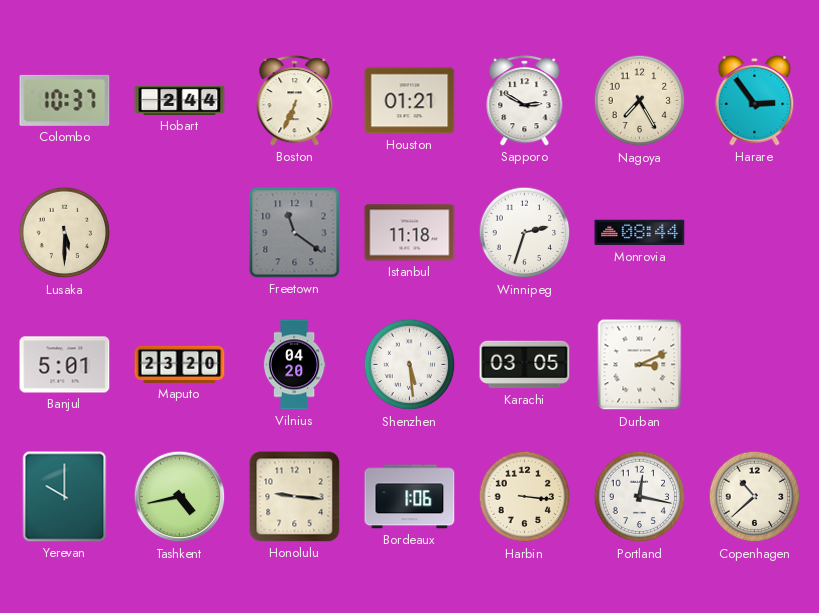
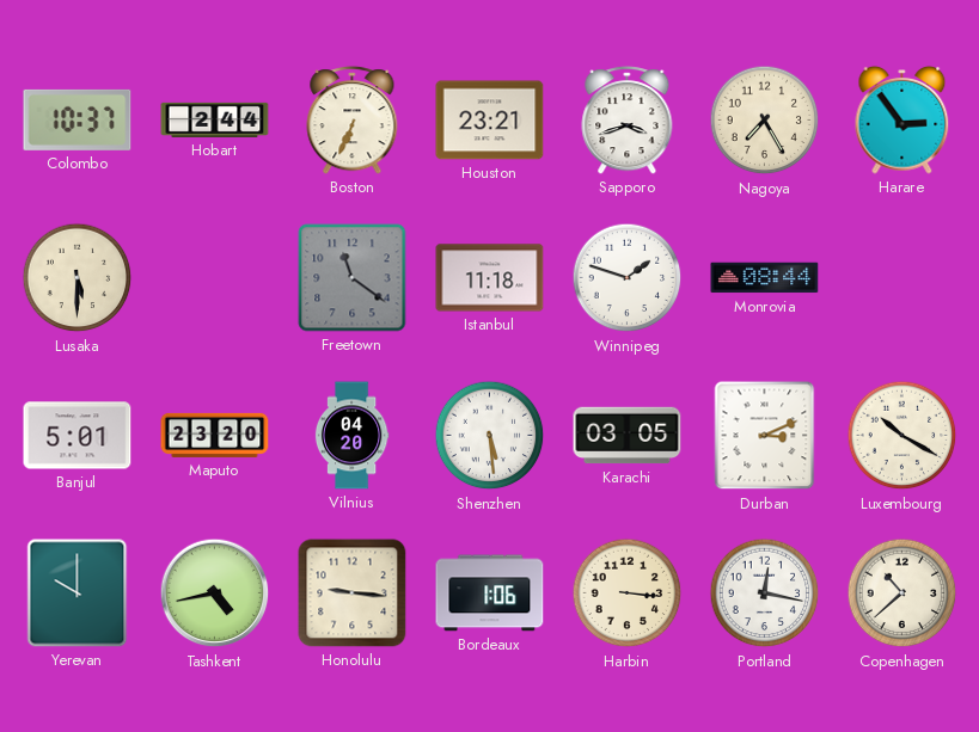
Houston: 01:21 -> 23:21
Sapporo: 2:50 -> 3:42
Winnipeg: 2:33 -> 1:48
Luxembourg: none -> 10:20
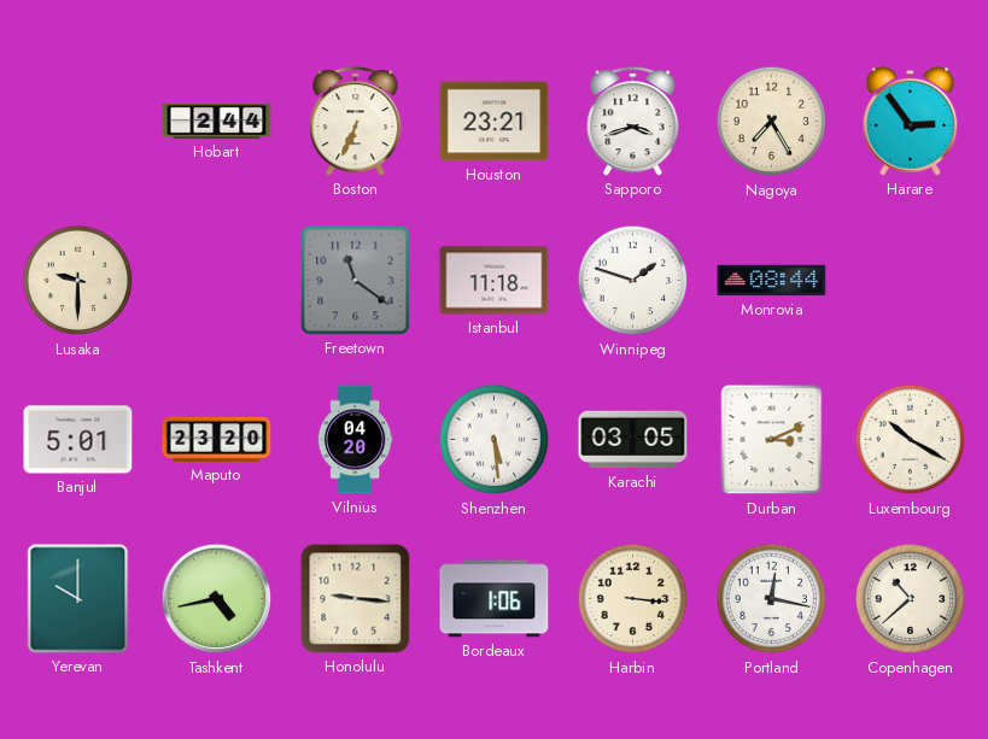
Colombo: 10:37 -> none
Lusaka: 5:30 -> 9:30
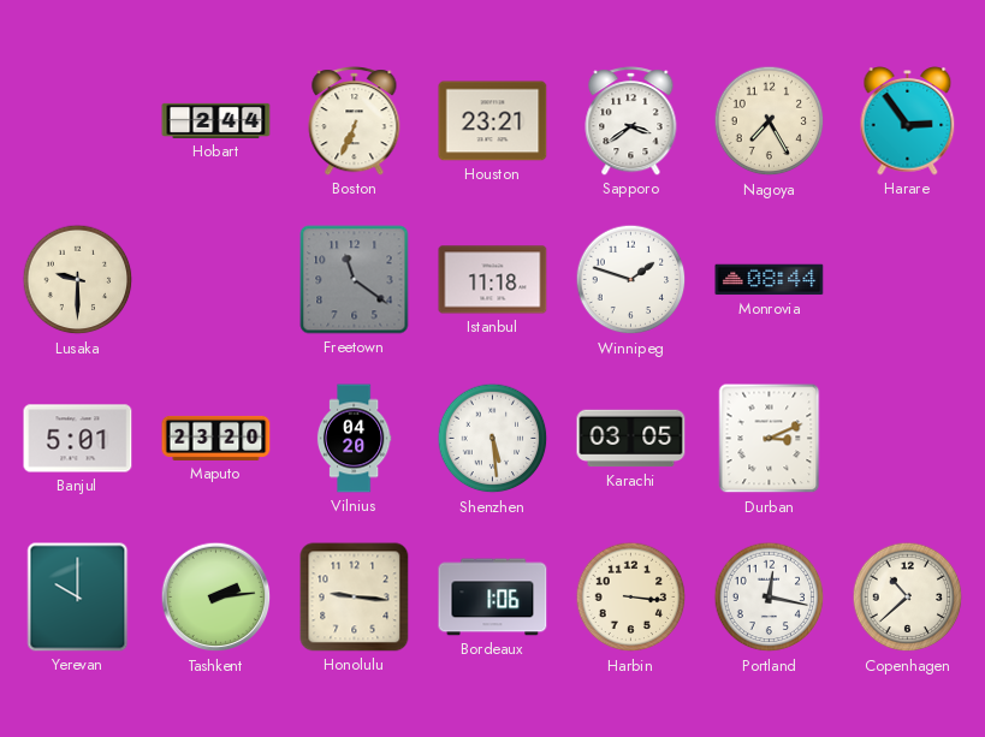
Sapporo: 3:42 -> 3:39
Luxembourg: 10:20 -> none
Tashkent: 4:43 -> 2:14
